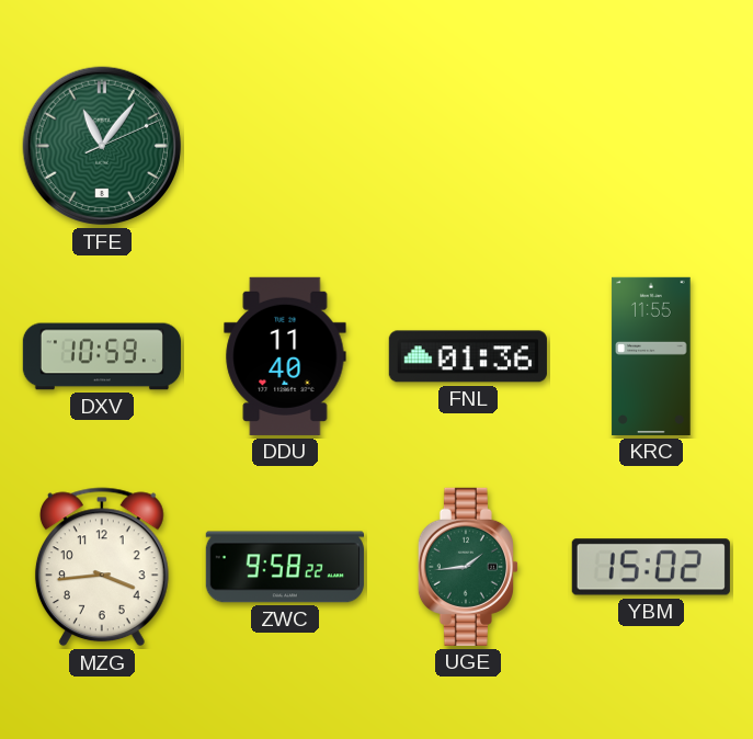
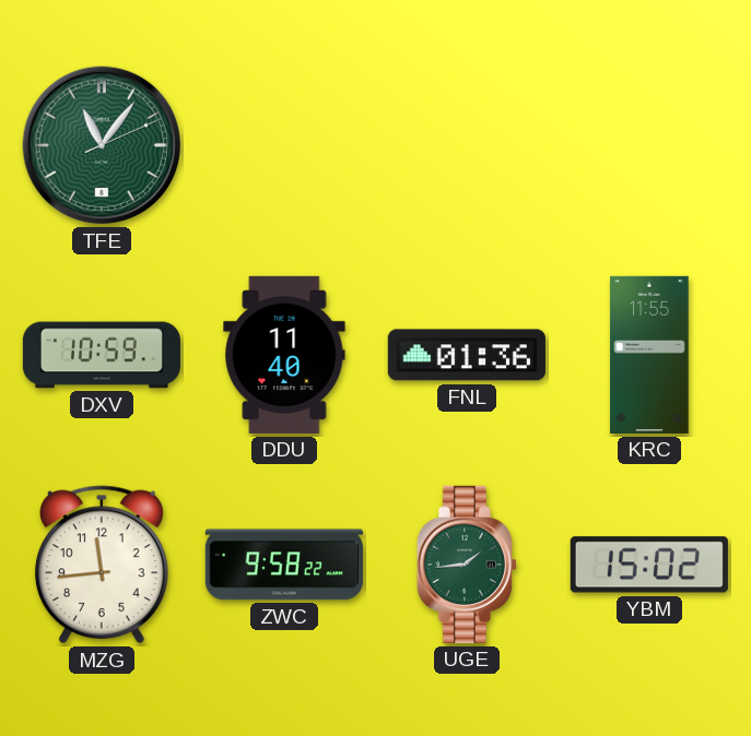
MZG: 3:44 -> 11:44
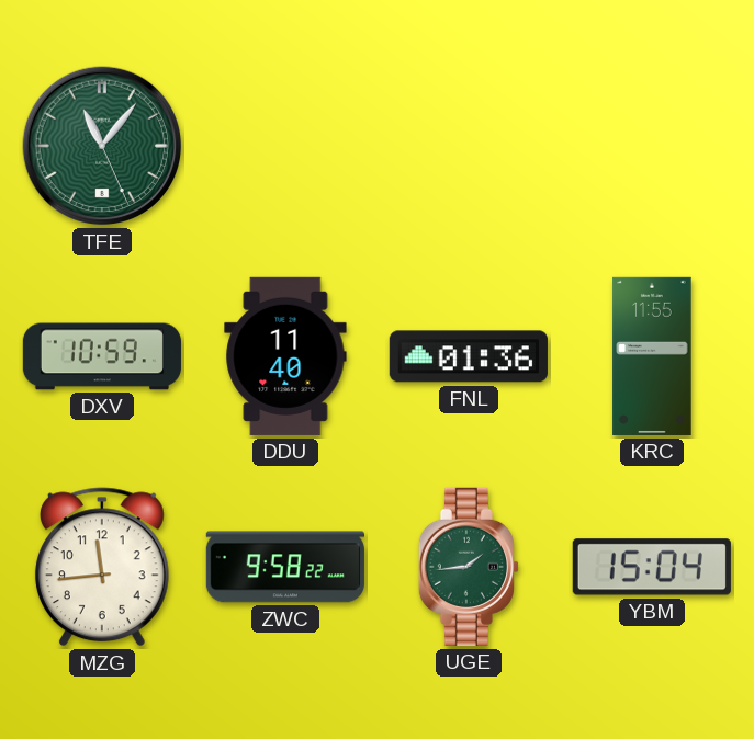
TFE: 11:06:11 -> 11:06:26
YBM: 15:02 -> 15:04
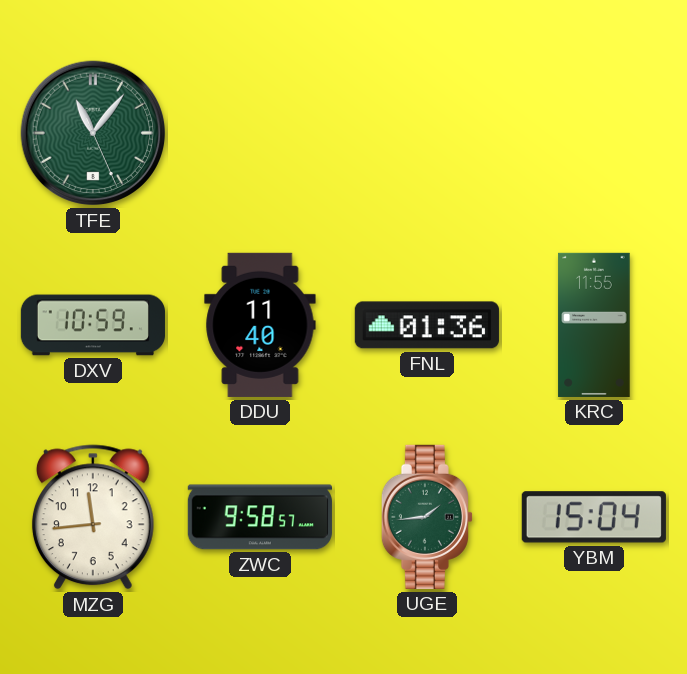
ZWC: 9:58:22 -> 9:58:57
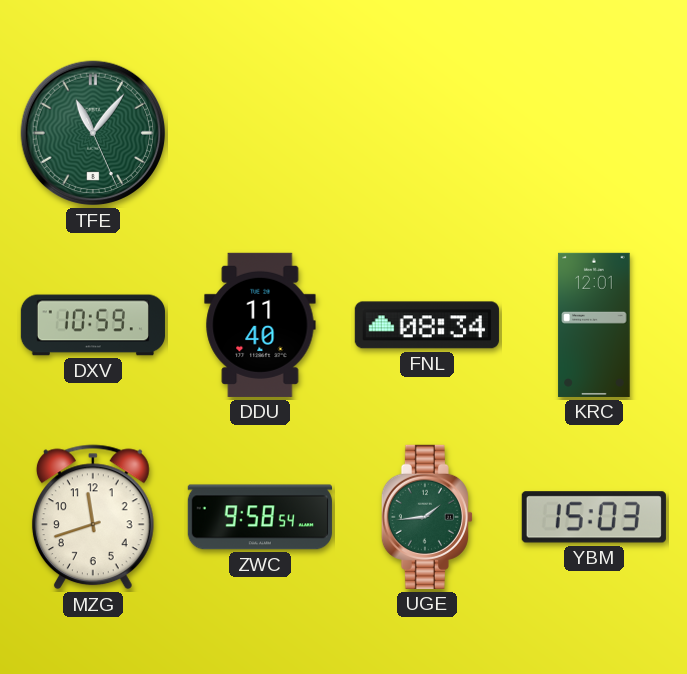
FNL: 01:36 -> 08:34
KRC: 11:55 -> 12:01
MZG: 11:44 -> 11:42
ZWC: 9:58:57 -> 9:58:54
YBM: 15:04 -> 15:03
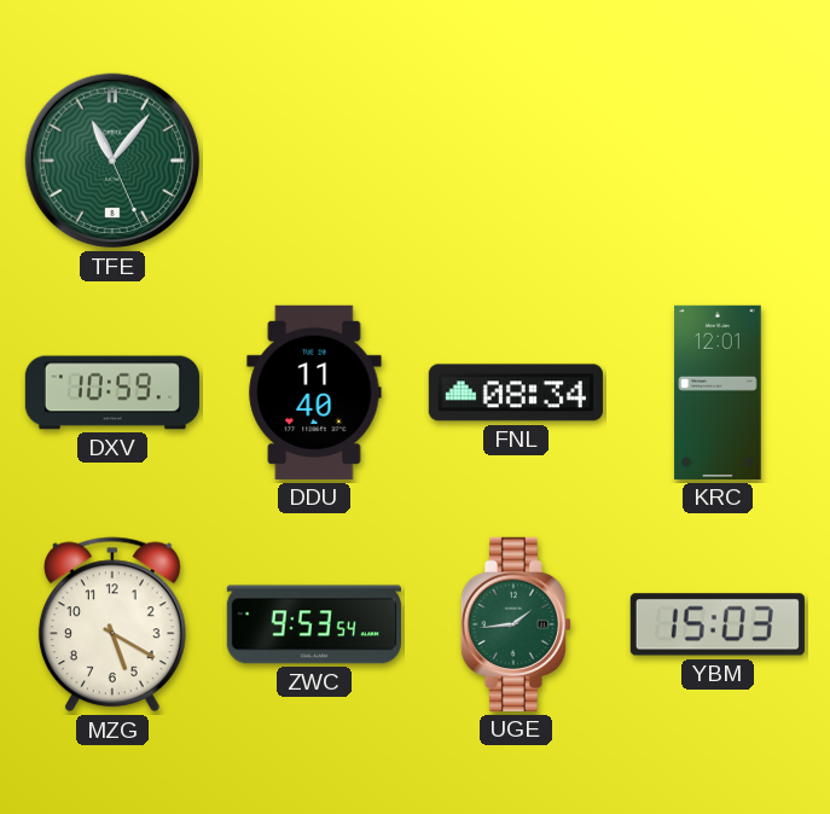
MZG: 11:42 -> 5:20
ZWC: 9:58 -> 9:53
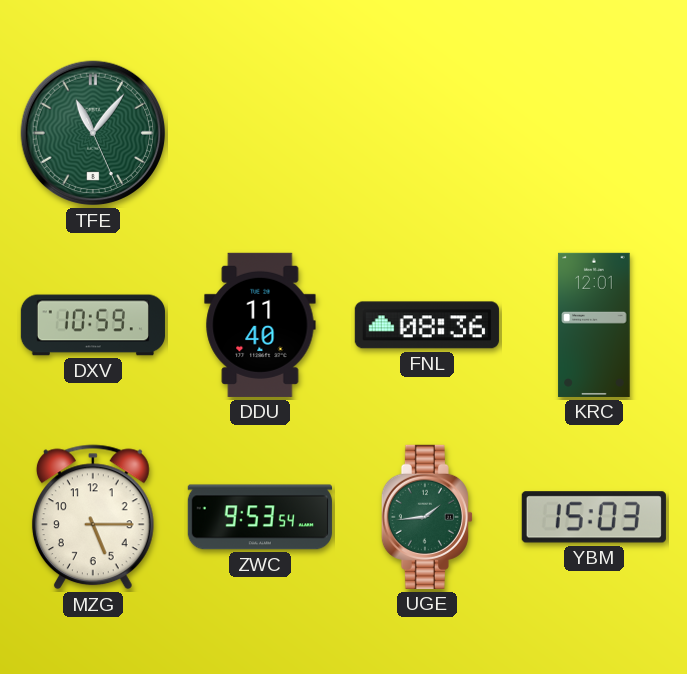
FNL: 08:34 -> 08:36
MZG: 5:20 -> 5:15
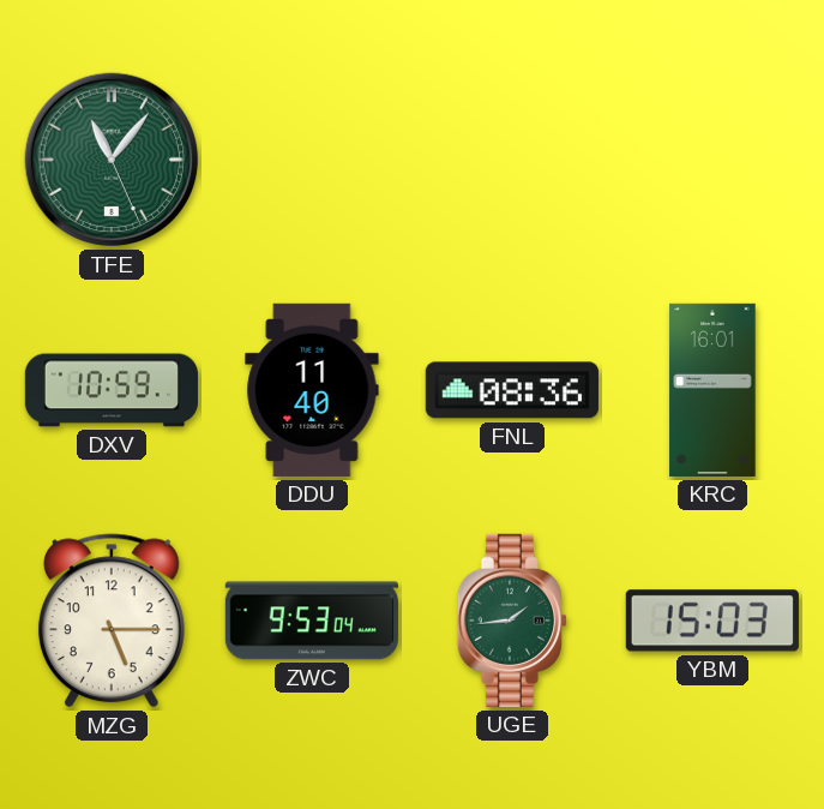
KRC: 12:01 -> 16:01
ZWC: 9:53:54 -> 9:53:04
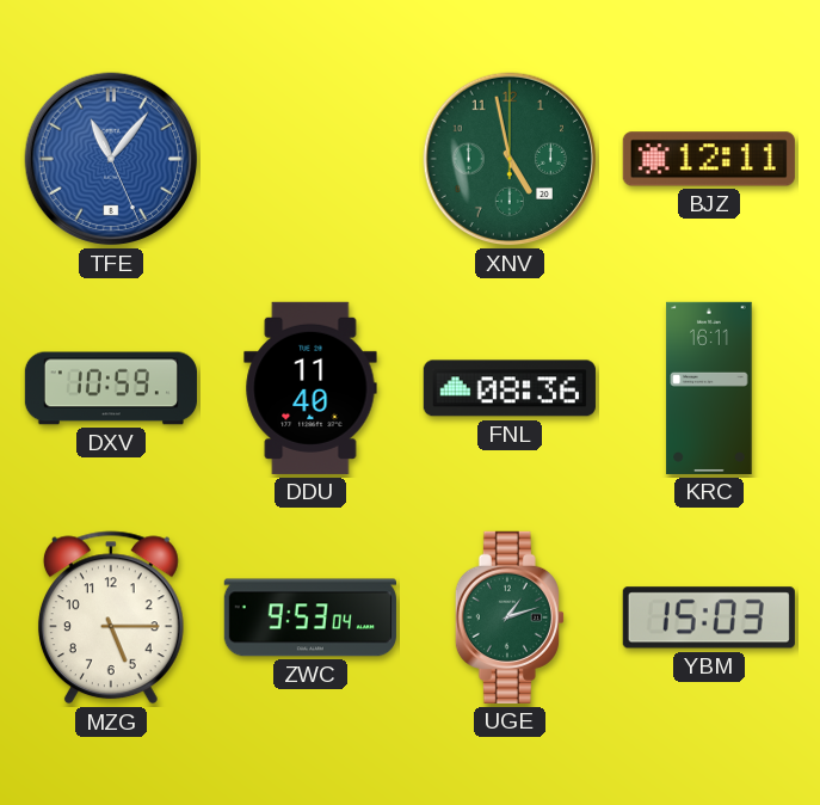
TFE dial: green -> blue
XNV: none -> 4:58
BJZ: none -> 12:11
KRC: 16:01 -> 16:11
UGE: 1:44 -> 1:12
